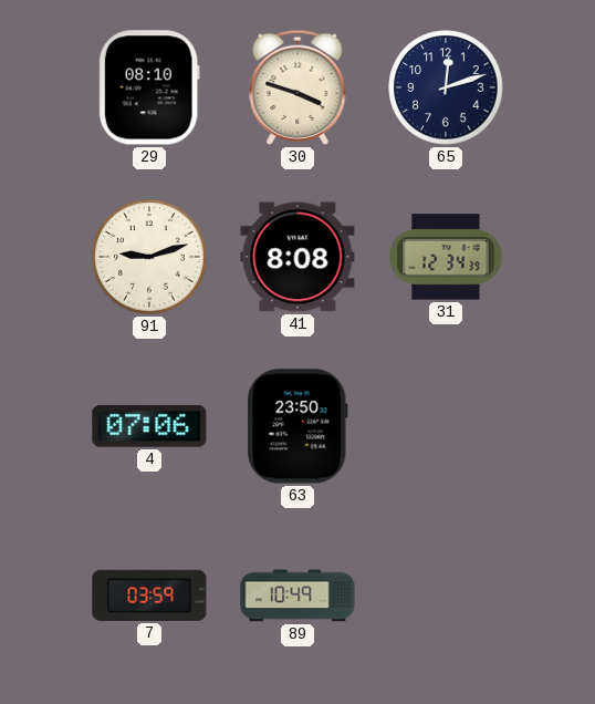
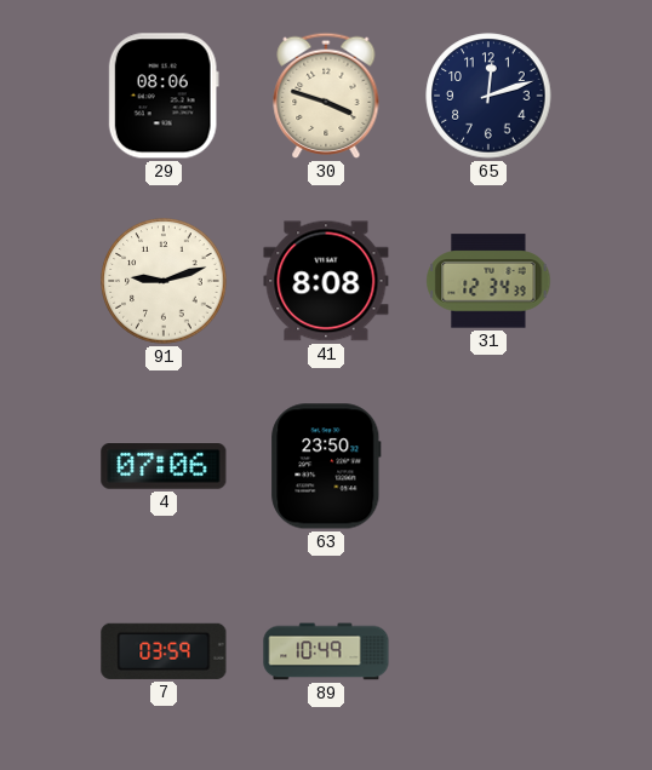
29: 08:10 -> 08:06
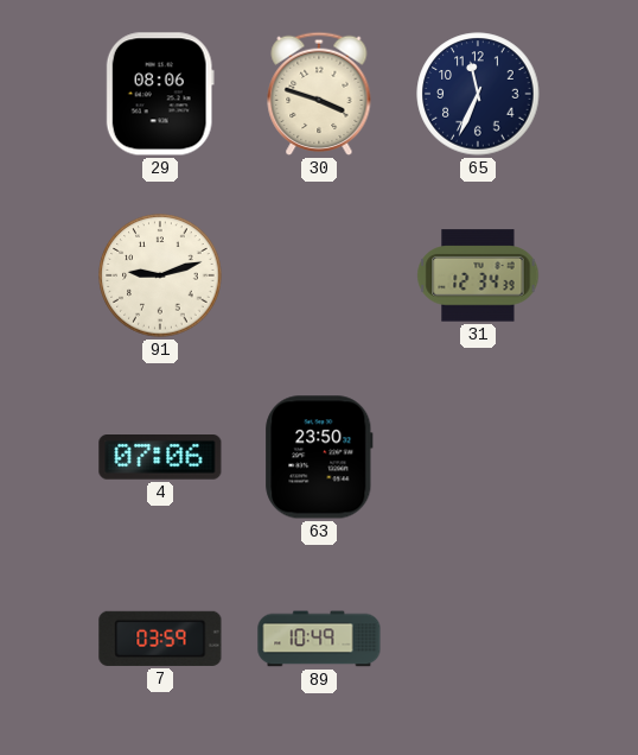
65: 12:12 -> 11:34
41: 8:08 -> none
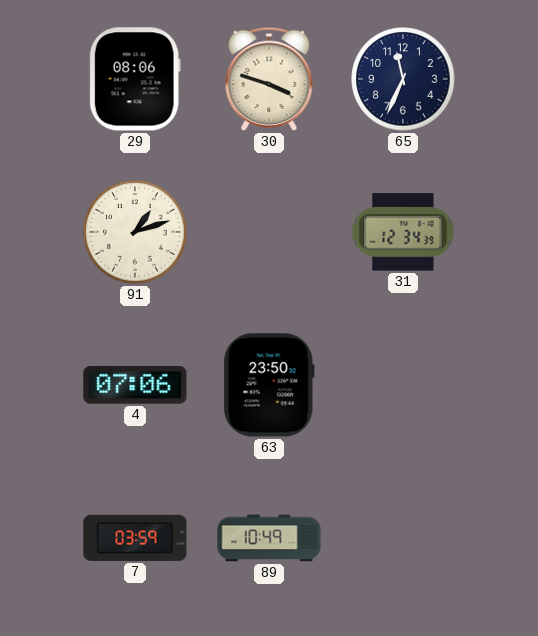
91: 9:12 -> 1:12
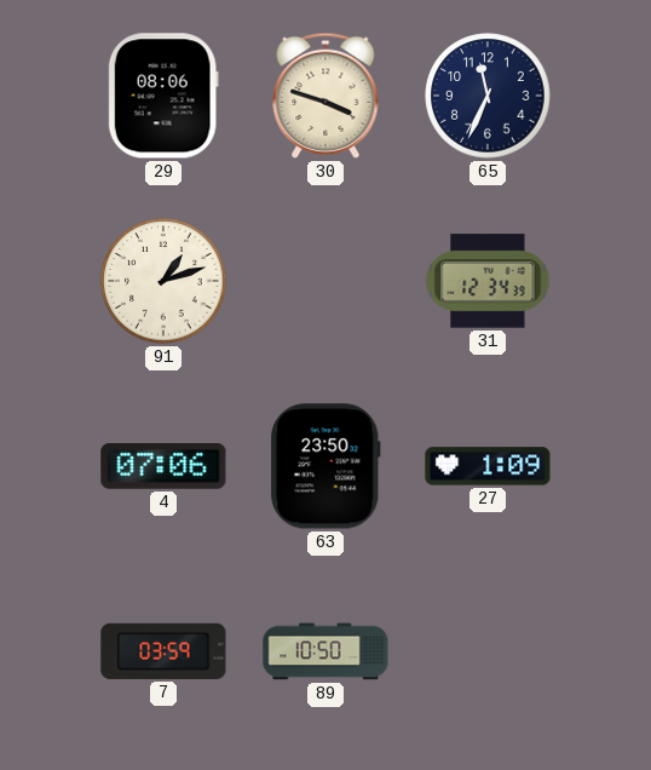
27: none -> 1:09
89: 10:49 -> 10:50
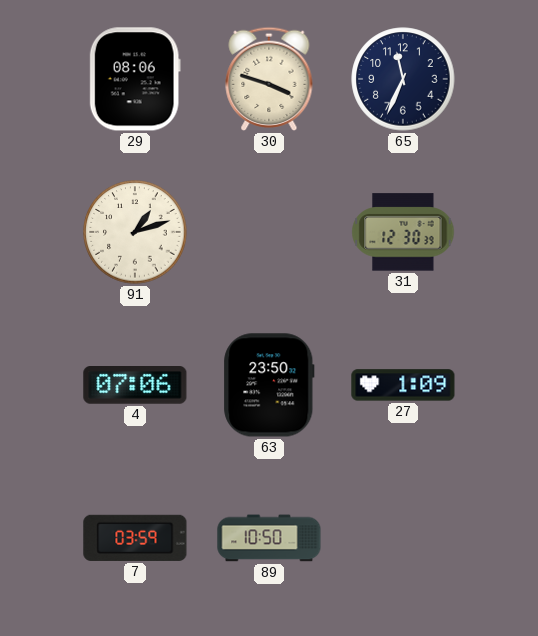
31: 12:34 -> 12:30
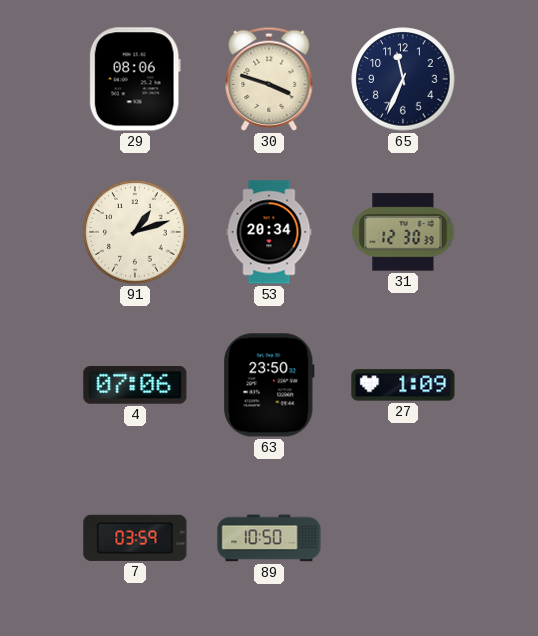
53: none -> 20:34
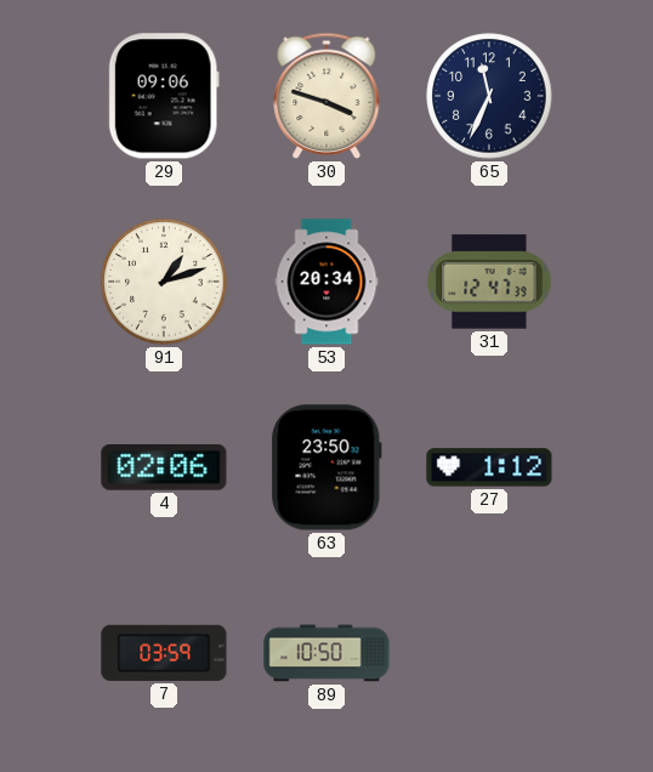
29: 08:06 -> 09:06
31: 12:30 -> 12:47
4: 07:06 -> 02:06
27: 1:09 -> 1:12
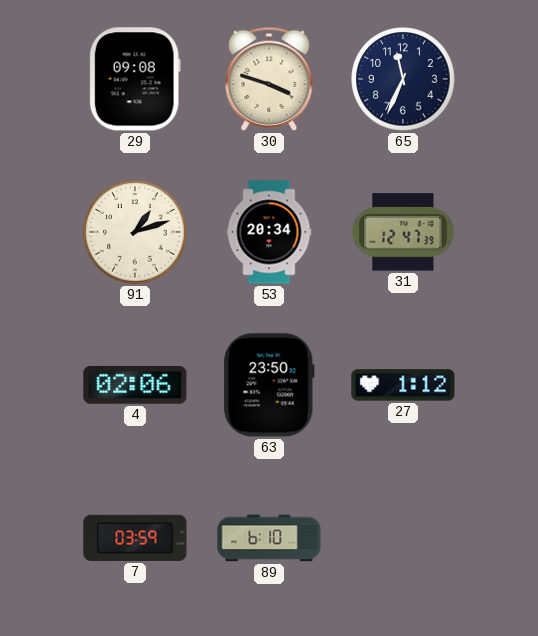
29: 09:06 -> 09:08
89: 10:50 -> 6:10
